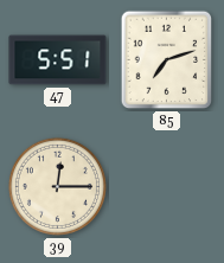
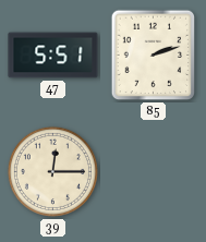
85: 7:12 -> 2:12
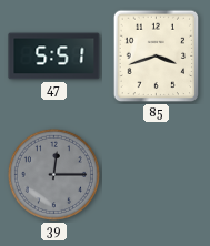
85: 2:12 -> 3:42
39 dial: cream -> grey
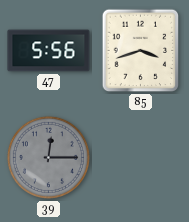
47: 5:51 -> 5:56
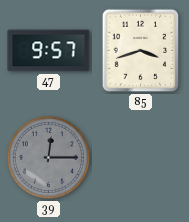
47: 5:56 -> 9:57
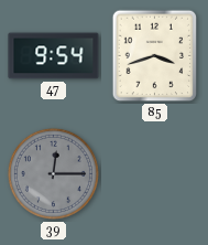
47: 9:57 -> 9:54
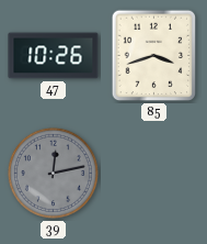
47: 9:54 -> 10:26
39: 12:15 -> 12:13
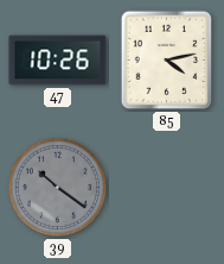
85: 3:42 -> 4:13
39: 12:13 -> 10:21
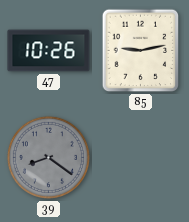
85: 4:13 -> 9:13
39: 10:21 -> 8:21
